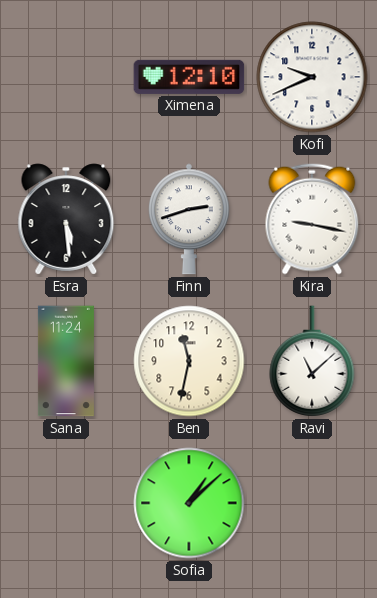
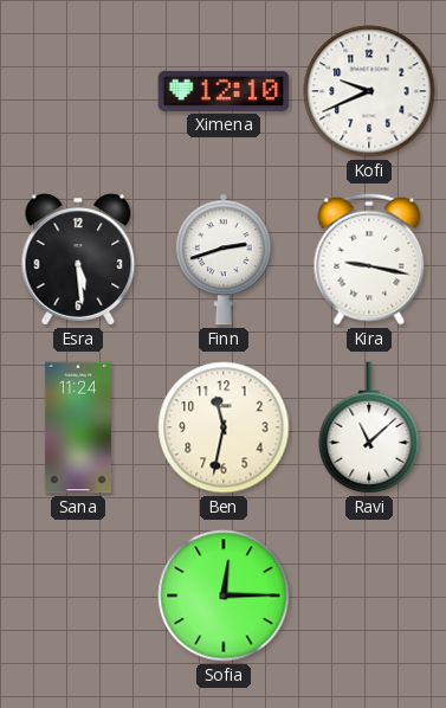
Sofia: 1:08 -> 12:15
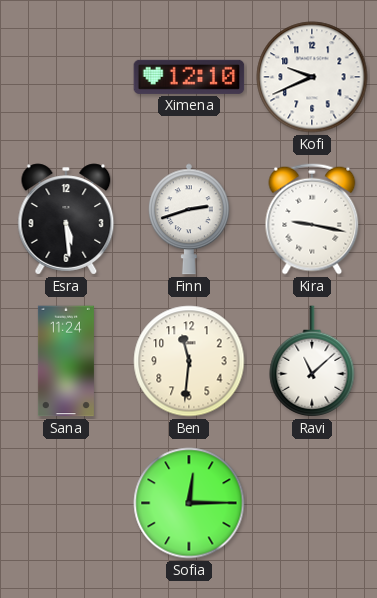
Ben: 11:32 -> 11:31
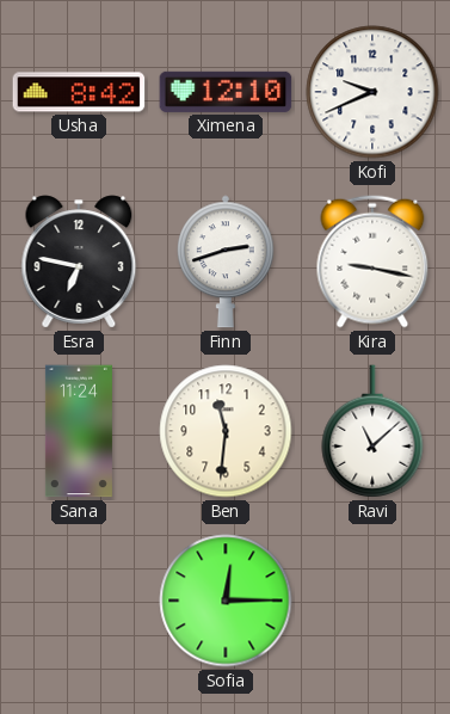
Usha: none -> 8:42
Esra: 5:29 -> 6:47
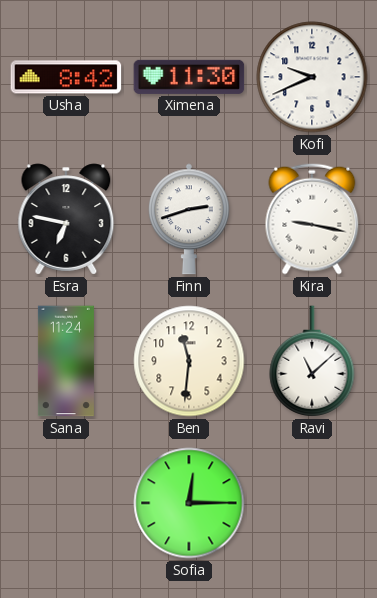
Ximena: 12:10 -> 11:30
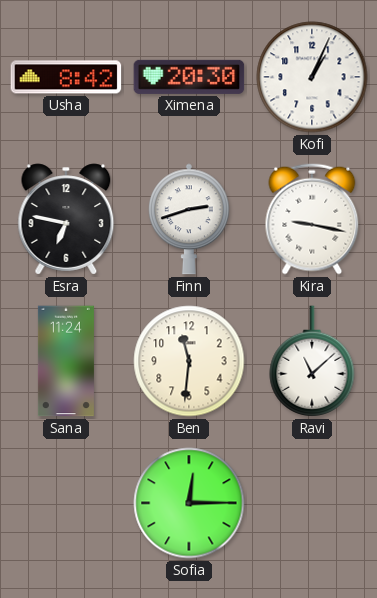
Ximena: 11:30 -> 20:30
Kofi: 9:41 -> 1:04
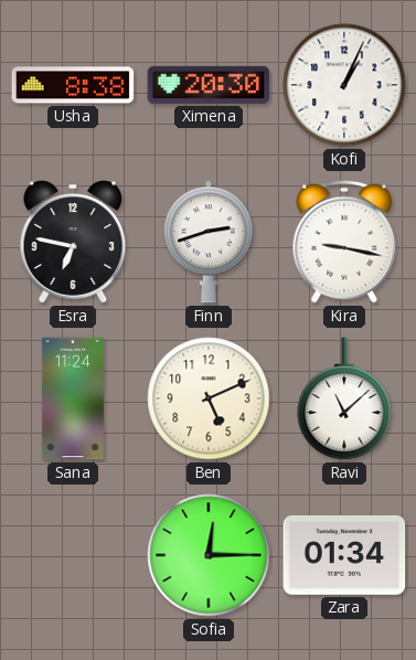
Usha: 8:42 -> 8:38
Ben: 11:31 -> 5:11
Zara: none -> 01:34
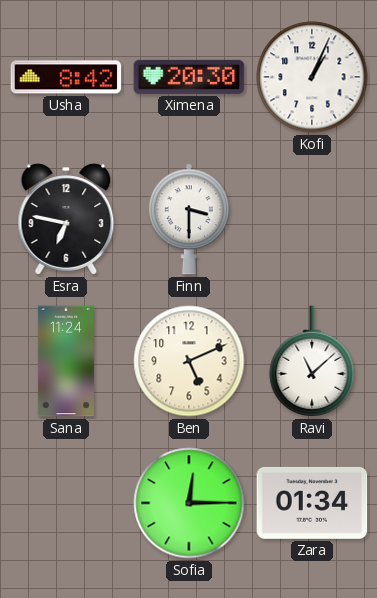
Usha: 8:38 -> 8:42
Finn: 2:42 -> 3:30
Kira: 9:17 -> none
